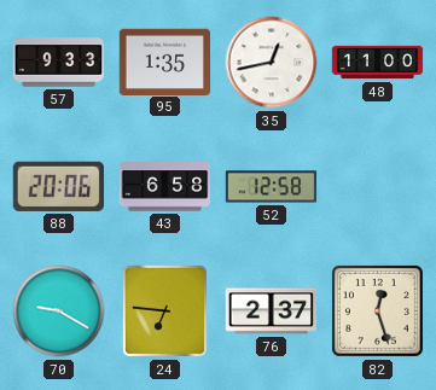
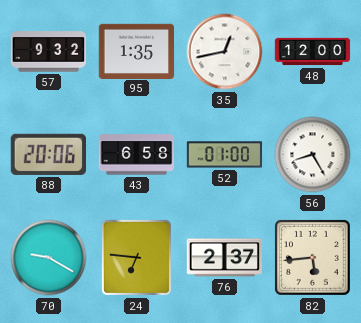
57: 9:33 -> 9:32
48: 11:00 -> 12:00
52: 12:58 -> 01:00
56: none -> 8:25
82: 12:27 -> 5:44
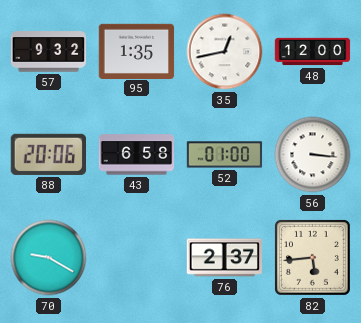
56: 8:25 -> 3:16
24: 6:46 -> none
